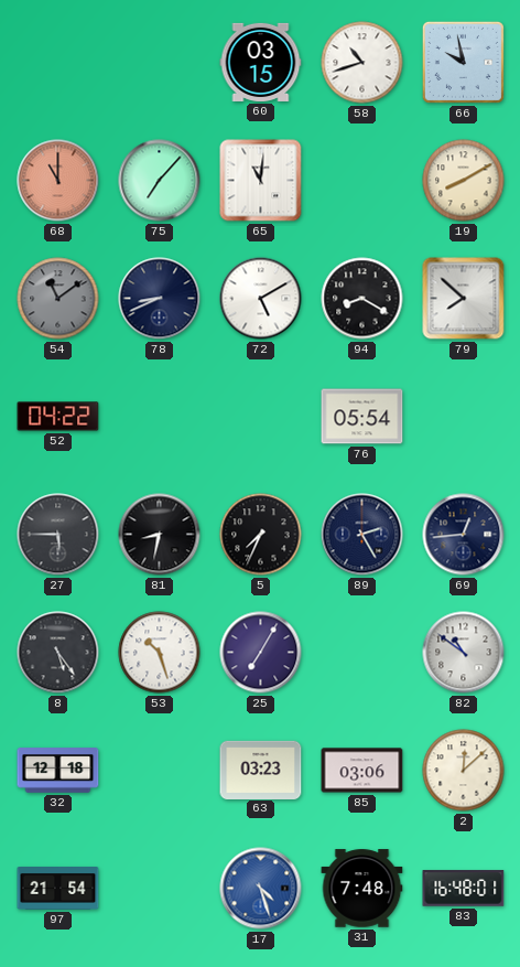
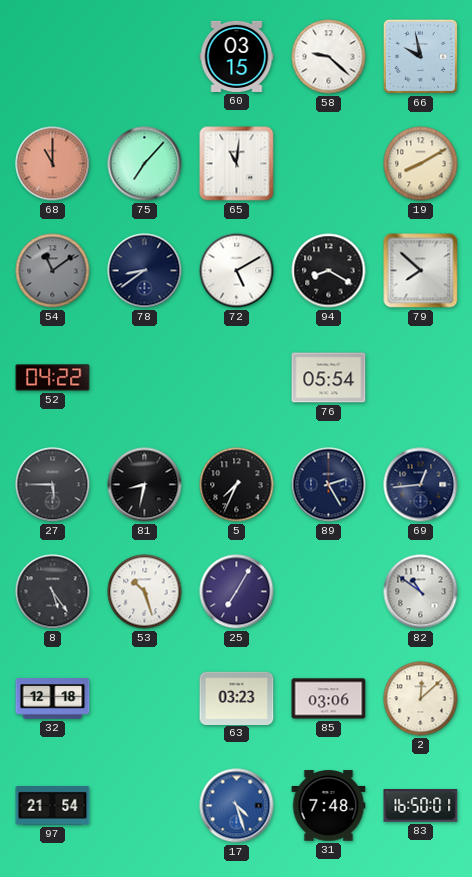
58: 10:42 -> 9:22
78: 8:41 -> 8:39
83: 16:48 -> 16:50
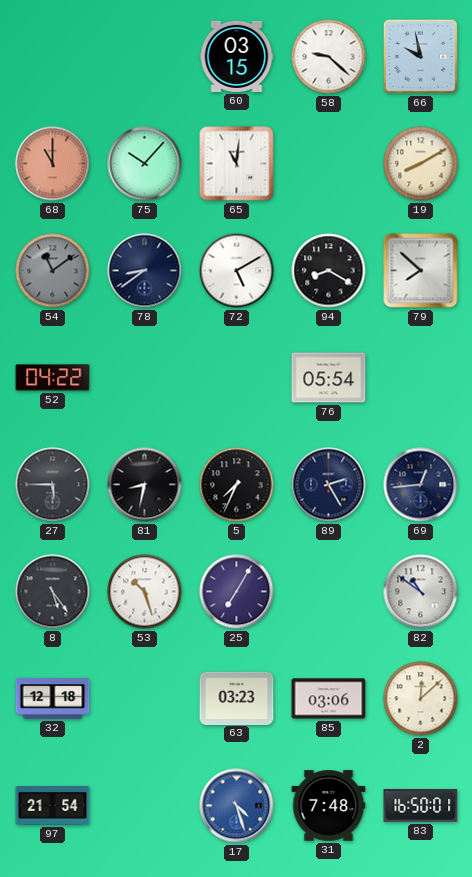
75: 7:07 -> 10:07
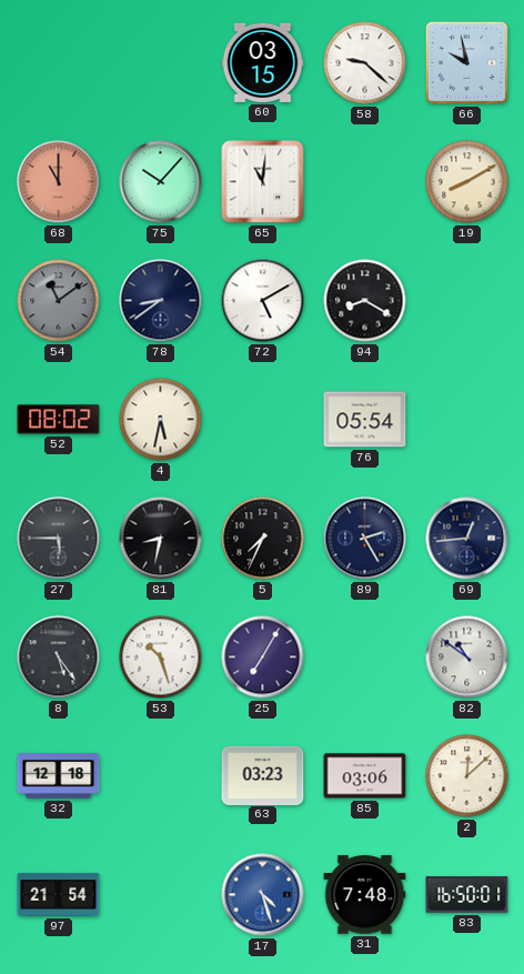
79: 7:52 -> none
52: 04:22 -> 08:02
4: none -> 5:32
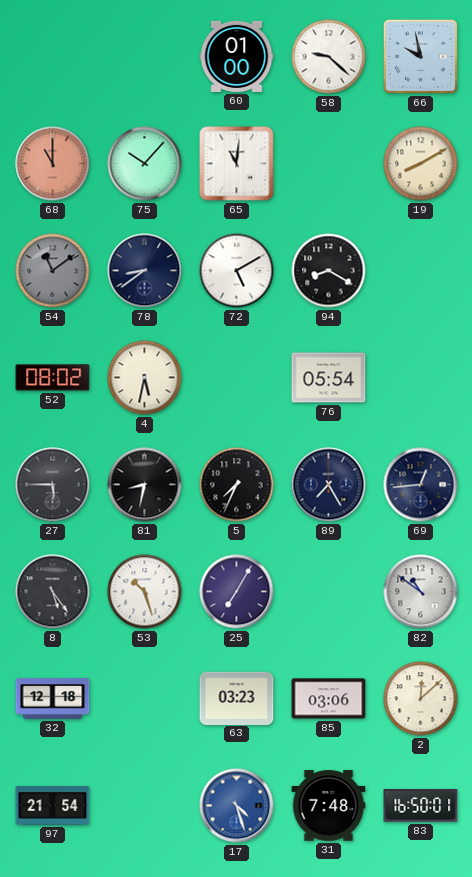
60: 03:15 -> 01:00
89: 2:25 -> 7:25
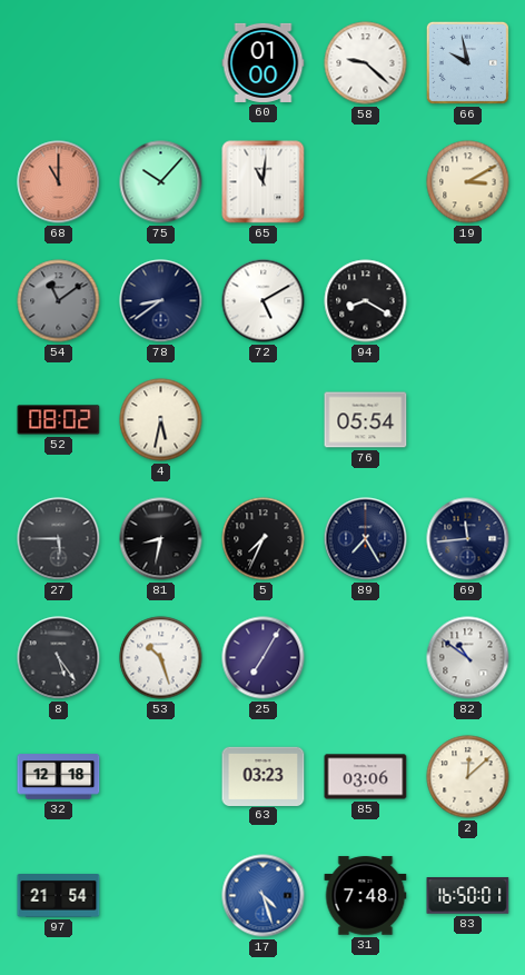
19: 8:10 -> 3:10
69: 12:44 -> 11:44
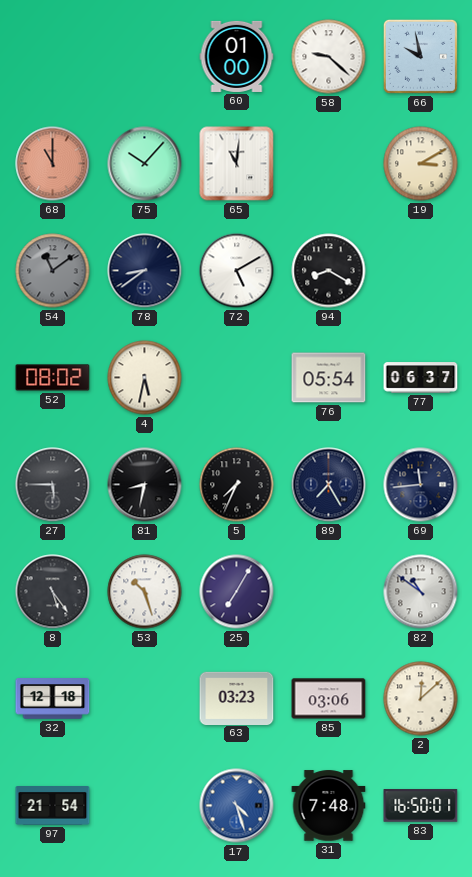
77: none -> 06:37
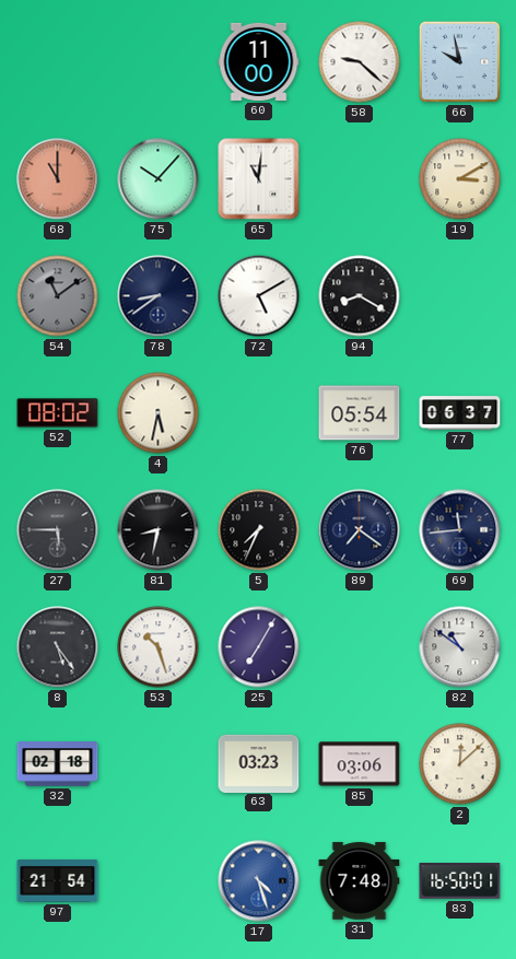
60: 01:00 -> 11:00
89: 7:25 -> 7:21
32: 12:18 -> 02:18
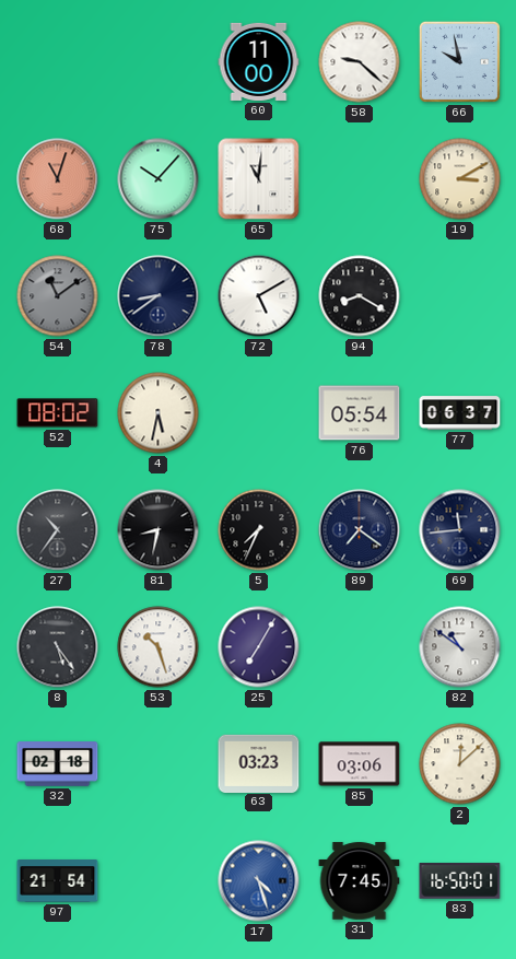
68: 11:00 -> 11:03
27: 5:45 -> 10:36
31: 7:48 -> 7:45
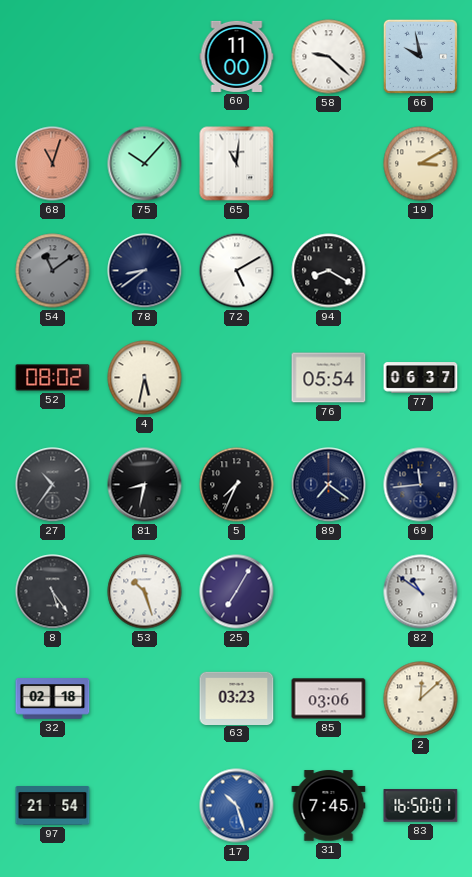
17: 4:27 -> 10:27
